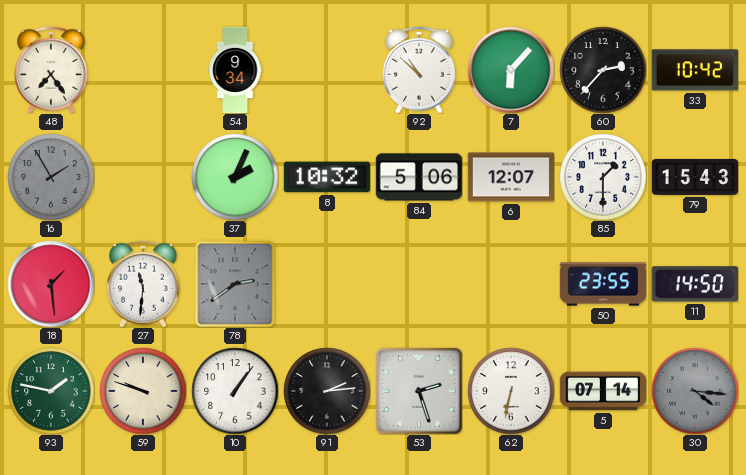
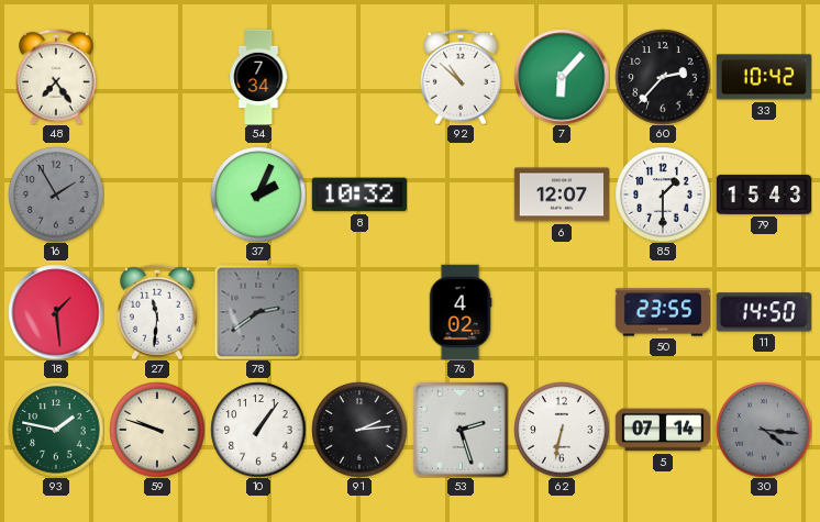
54: 9:34 -> 7:34
84: 5:06 -> none
76: none -> 4:02
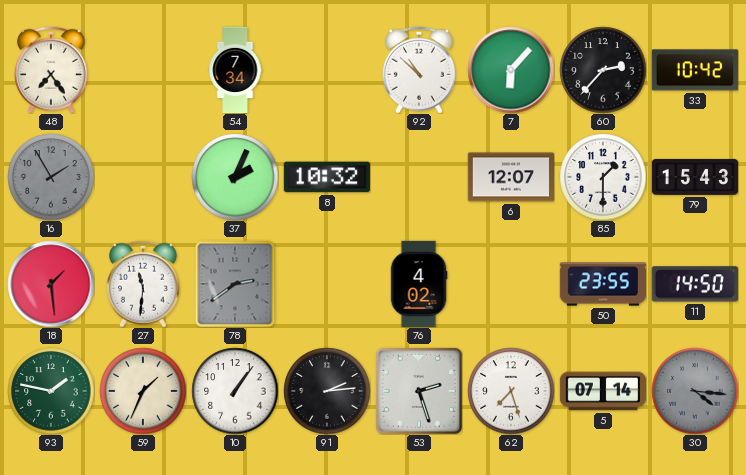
59: 9:48 -> 1:34
62: 6:32 -> 7:27
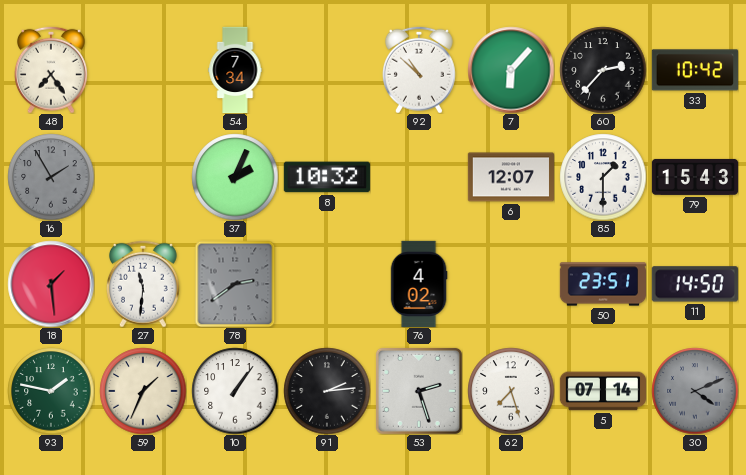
50: 23:55 -> 23:51
30: 4:16 -> 4:11
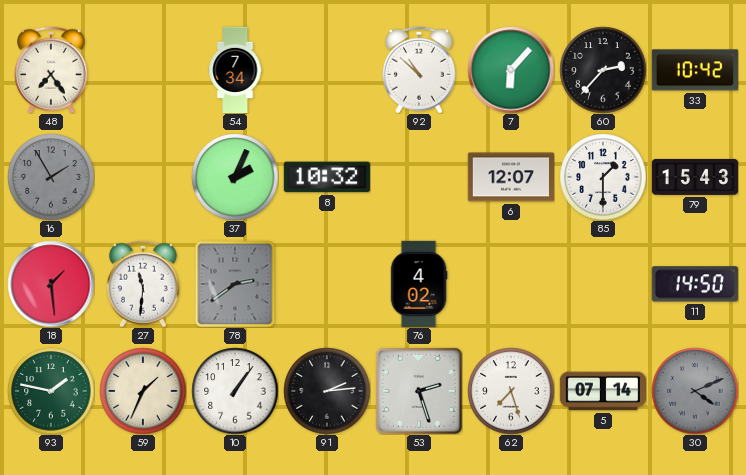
50: 23:51 -> none
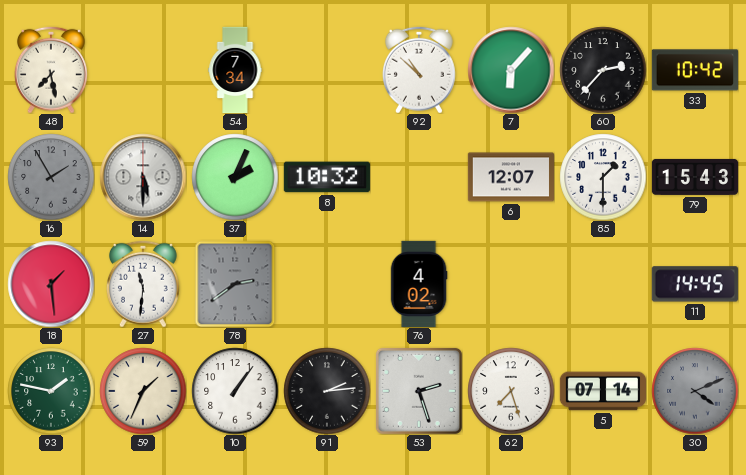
48: 7:24 -> 7:28
14: none -> 5:30
11: 14:50 -> 14:45
